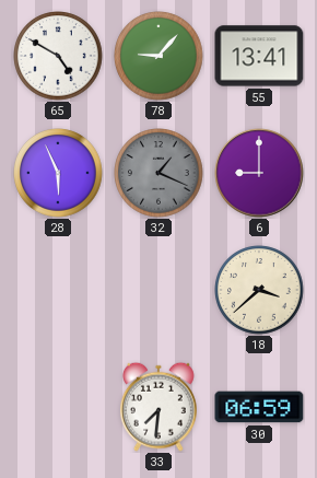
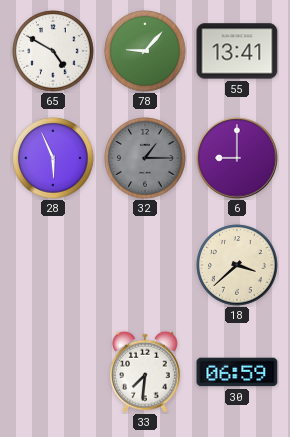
32: 1:19 -> 1:15
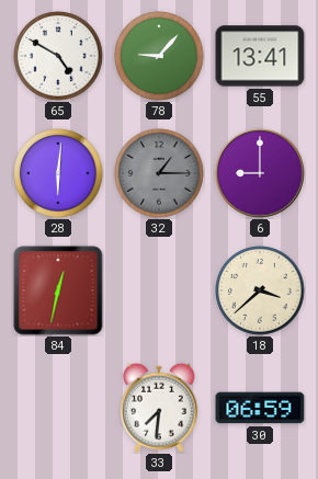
28: 5:56 -> 6:01
84: none -> 12:32
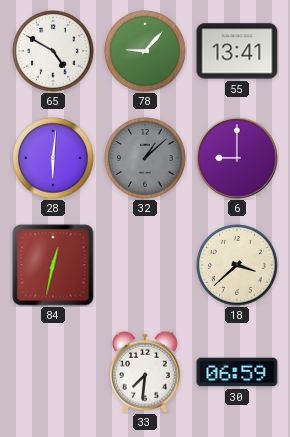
32: 1:15 -> 1:08
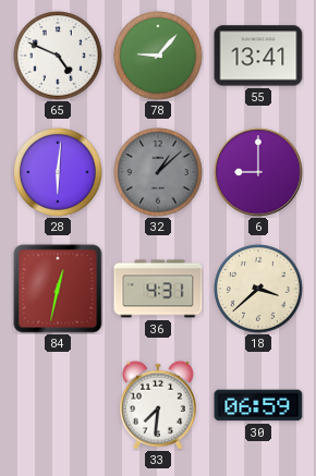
65: 4:50 -> 4:49
36: none -> 4:31
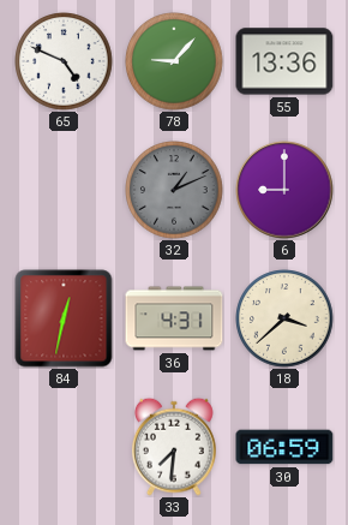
55: 13:41 -> 13:36
28: 6:01 -> none
32: 1:08 -> 1:11
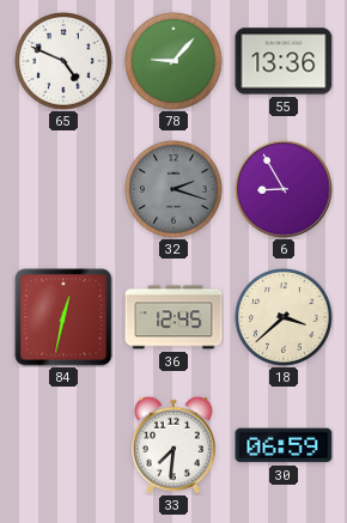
32: 1:11 -> 2:18
6: 9:00 -> 8:55
36: 4:31 -> 12:45
